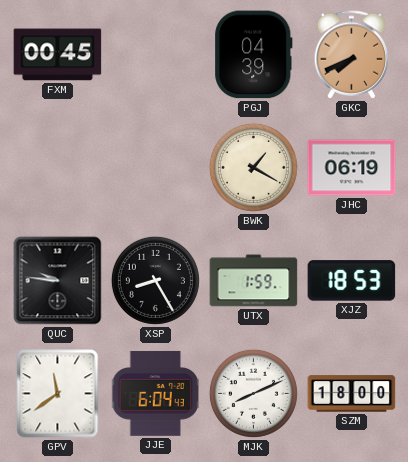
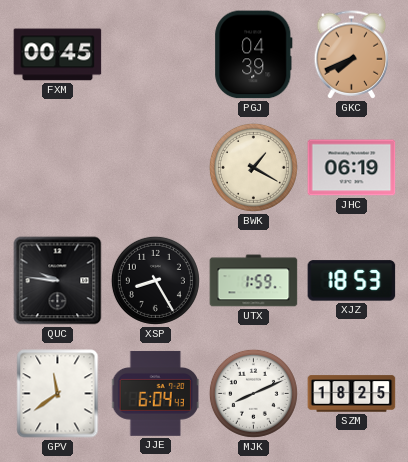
SZM: 18:00 -> 18:25
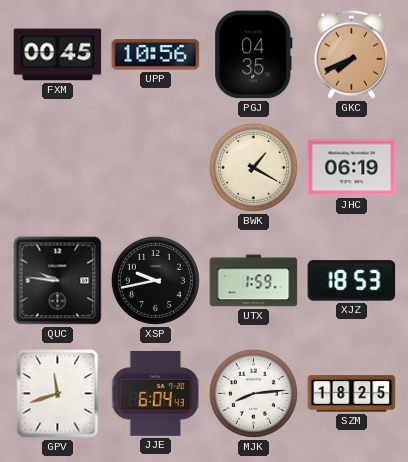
UPP: none -> 10:56
PGJ: 04:39 -> 04:35
XSP: 8:25 -> 9:43
GPV: 11:39 -> 11:42
MJK: 8:11 -> 8:14
